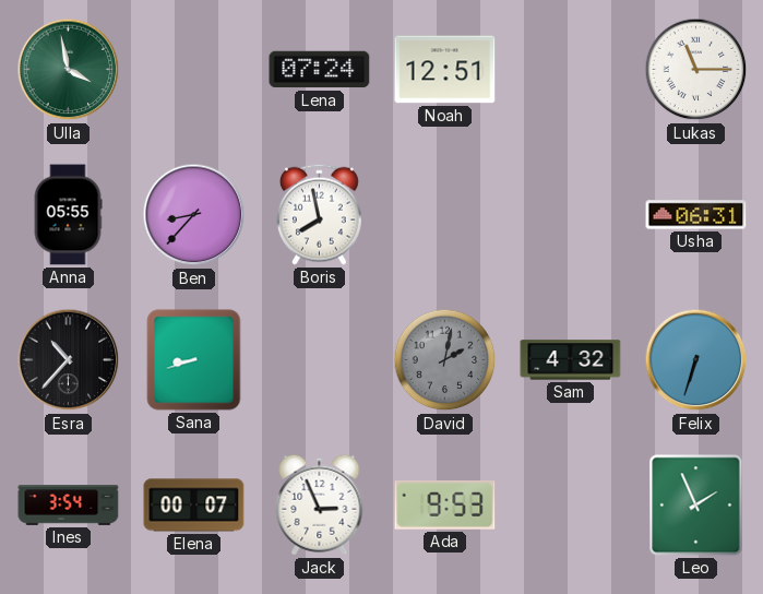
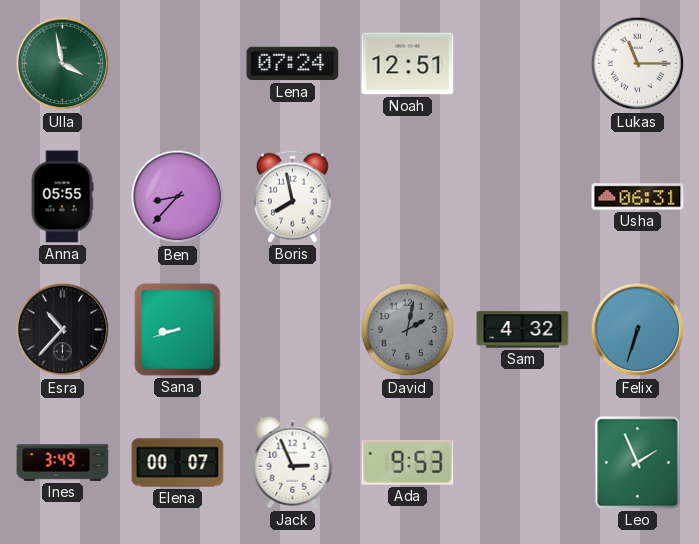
Ines: 3:54 -> 3:49
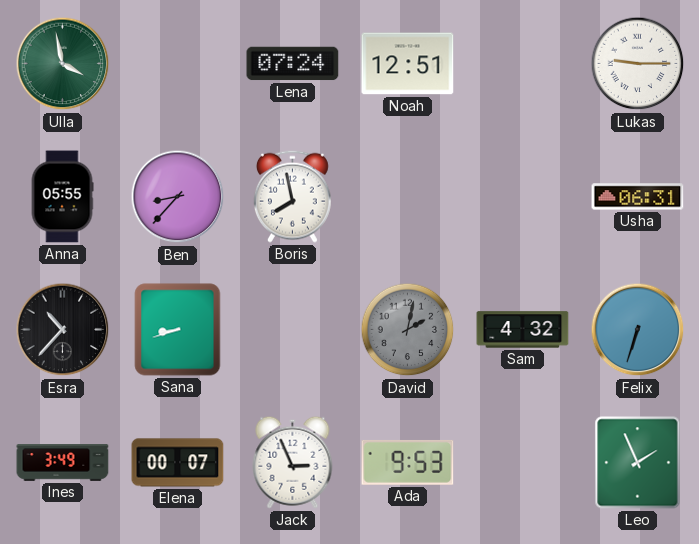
Lukas: 11:15 -> 9:15
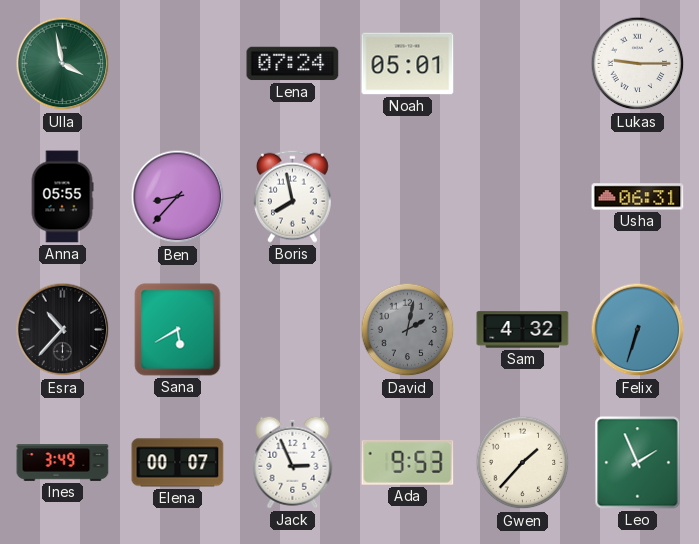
Noah: 12:51 -> 05:01
Sana: 8:42 -> 5:40
Gwen: none -> 1:37
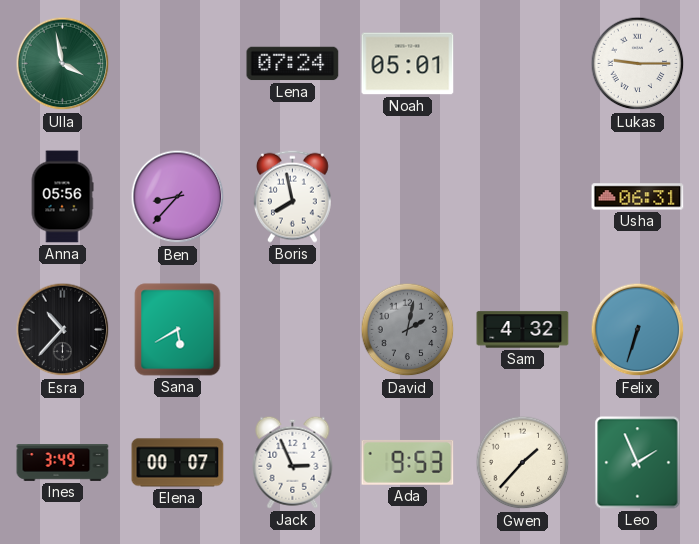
Anna: 05:55 -> 05:56
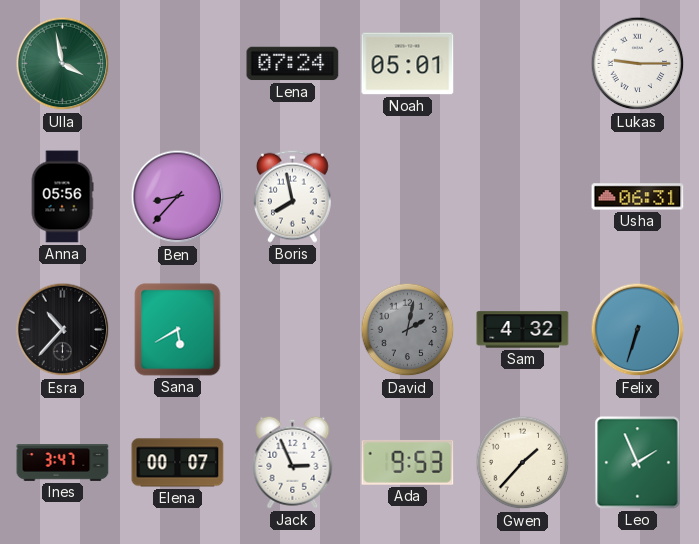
Ines: 3:49 -> 3:47
